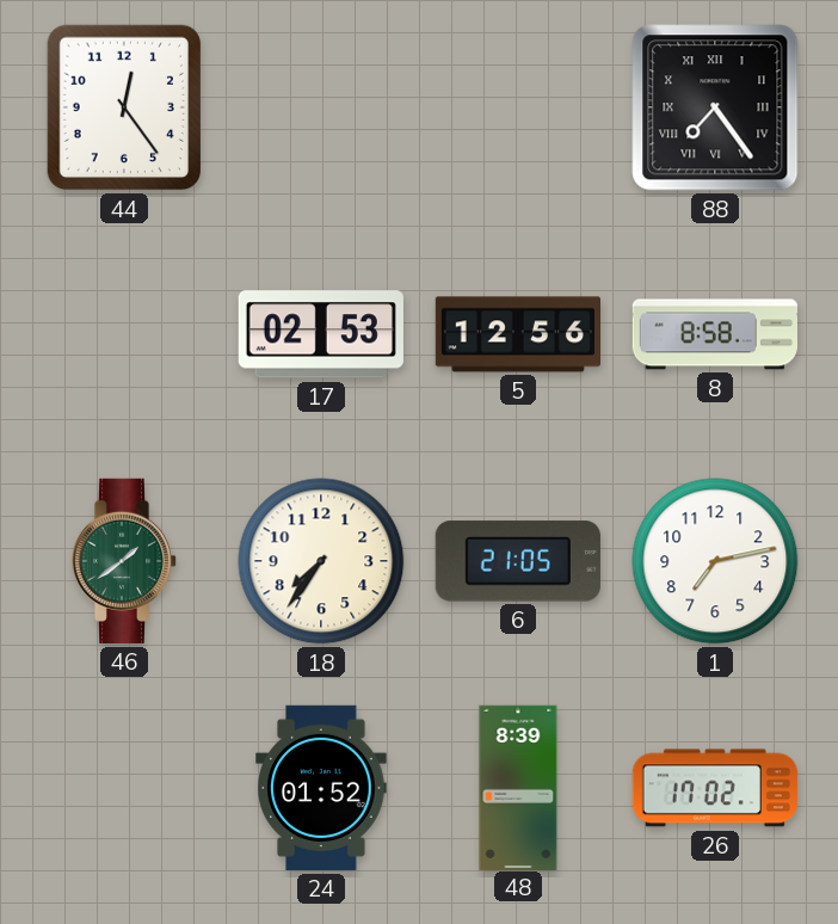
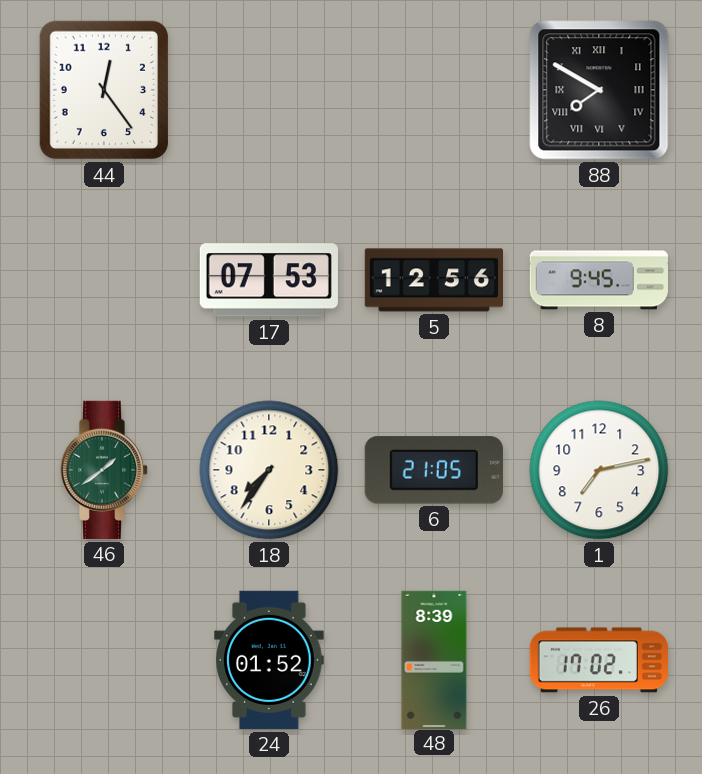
88: 7:24 -> 7:50
17: 02:53 -> 07:53
8: 8:58 -> 9:45
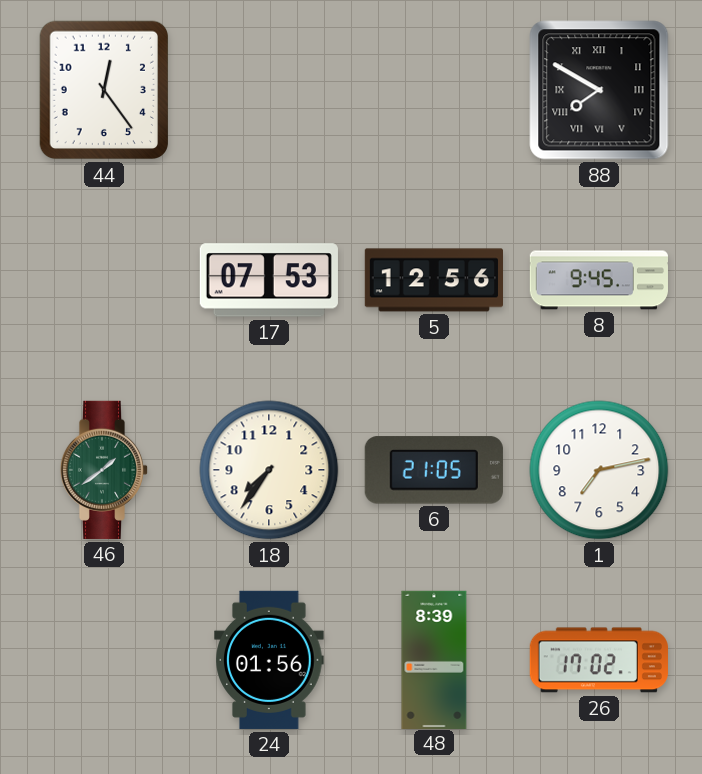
24: 01:52 -> 01:56
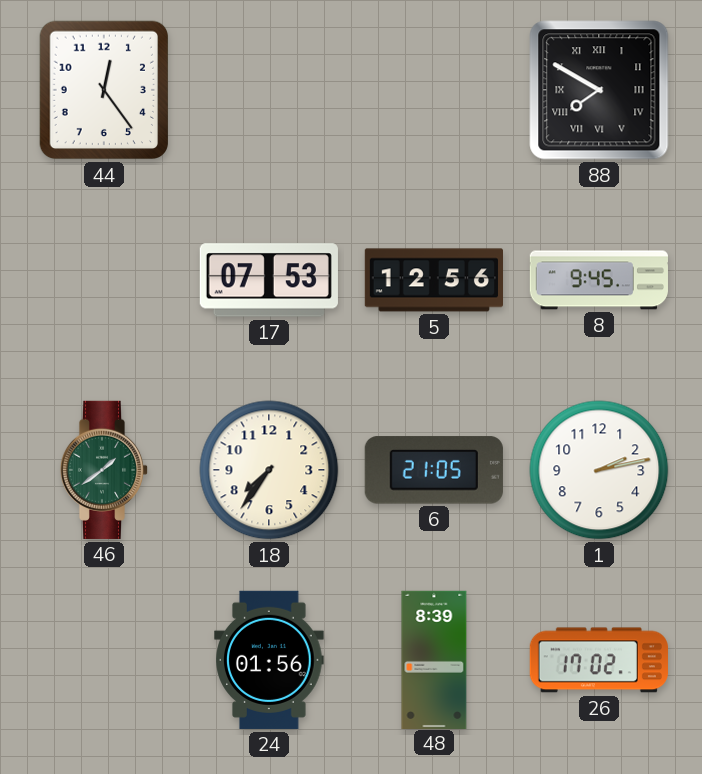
1: 7:13 -> 2:13
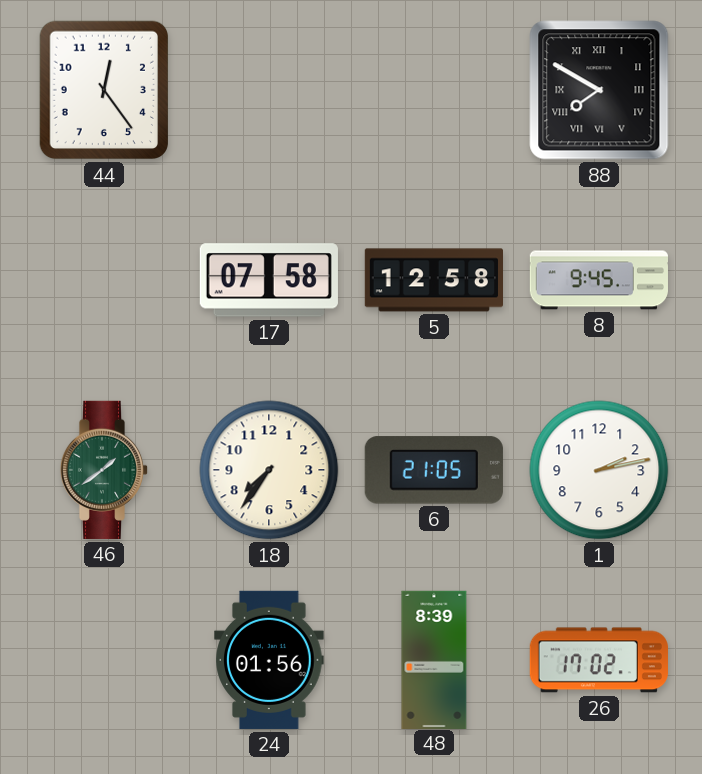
17: 07:53 -> 07:58
5: 12:56 -> 12:58
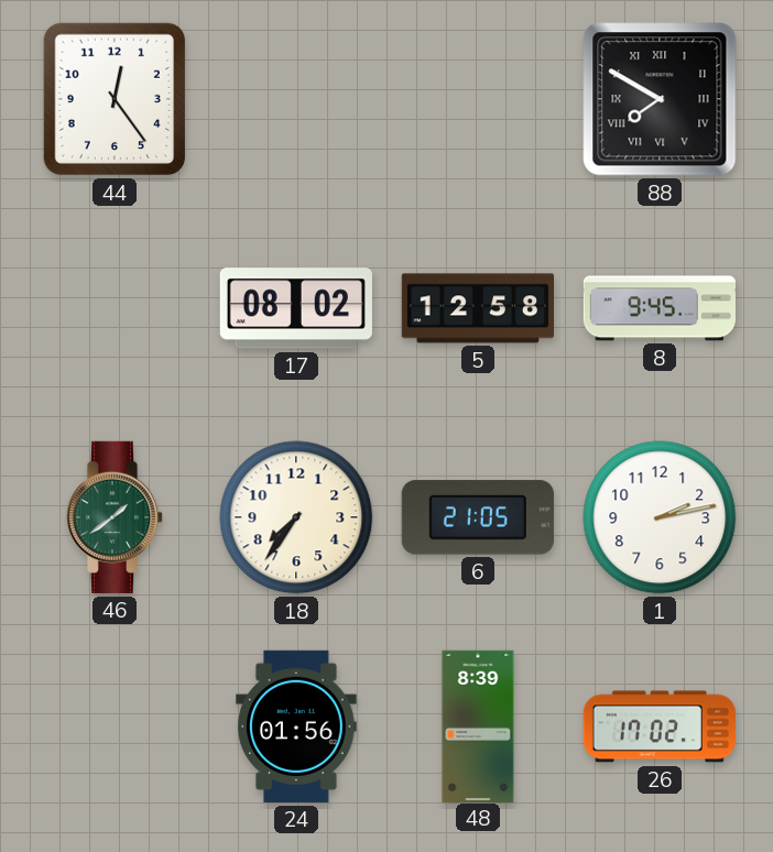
17: 07:58 -> 08:02
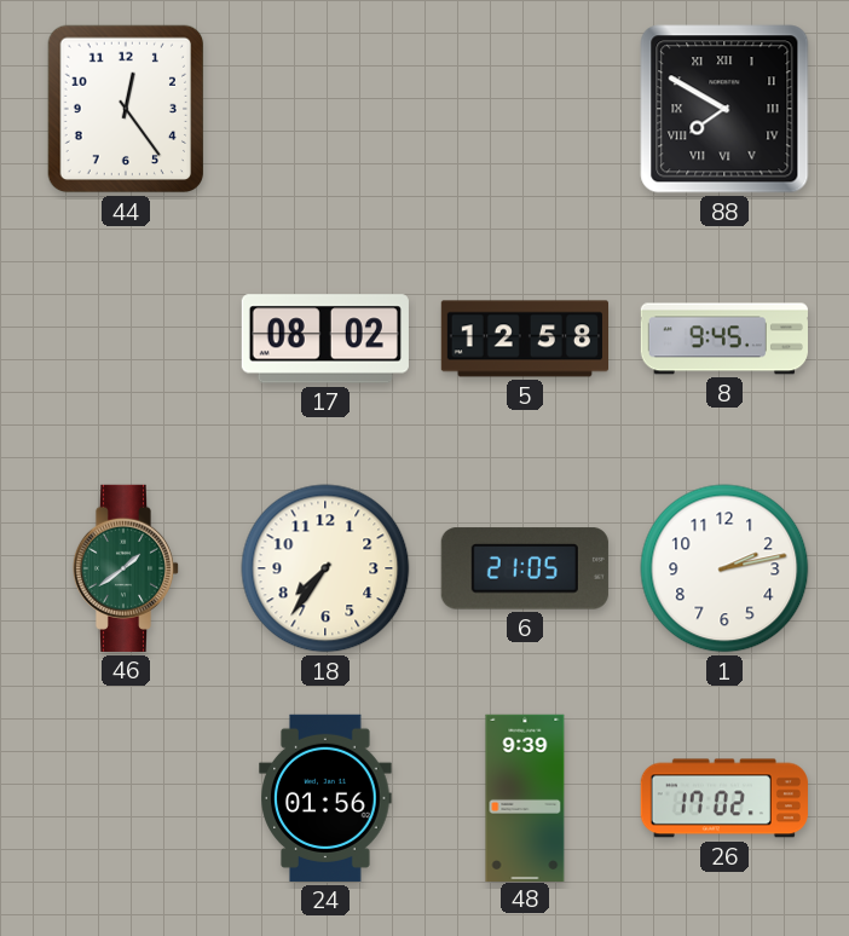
48: 8:39 -> 9:39
